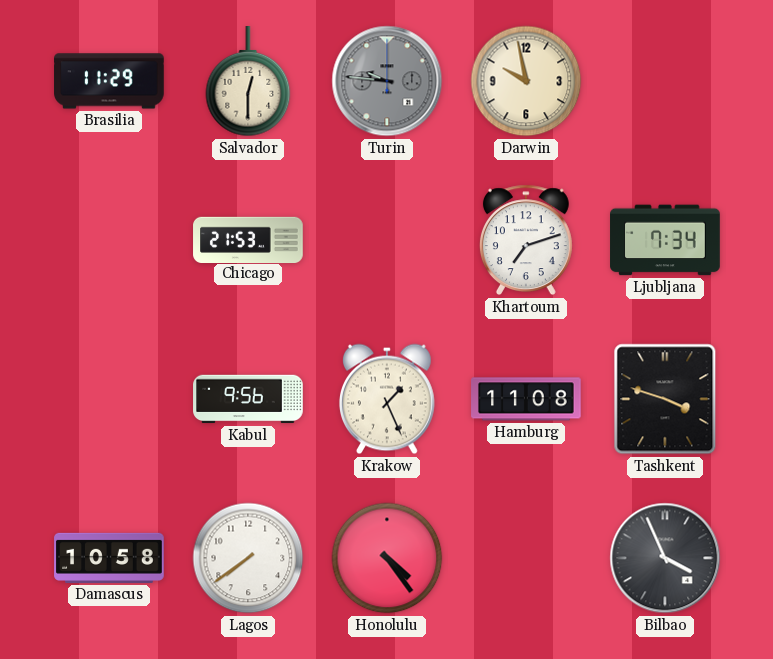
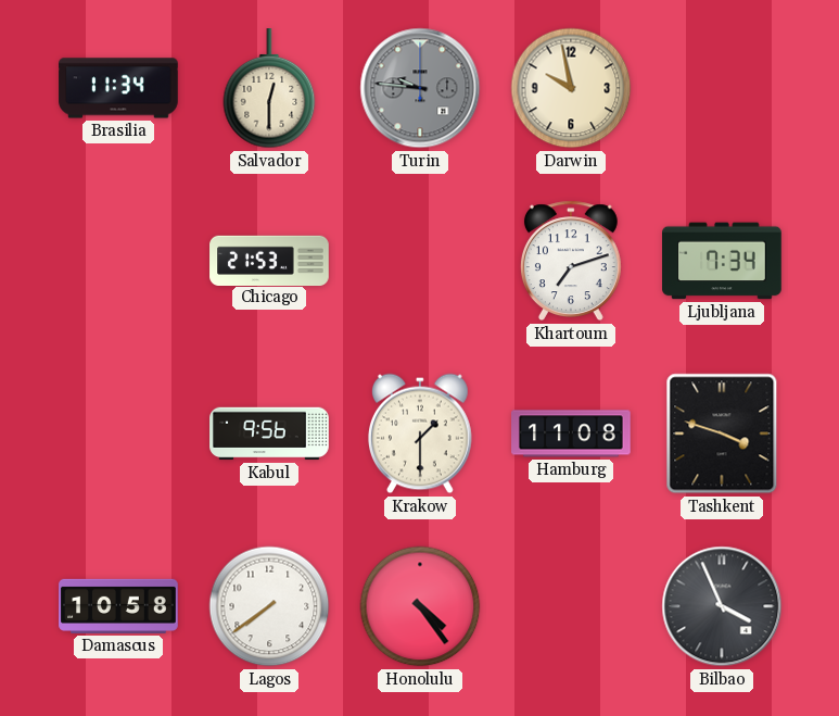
Brasilia: 11:29 -> 11:34
Krakow: 1:26 -> 1:30
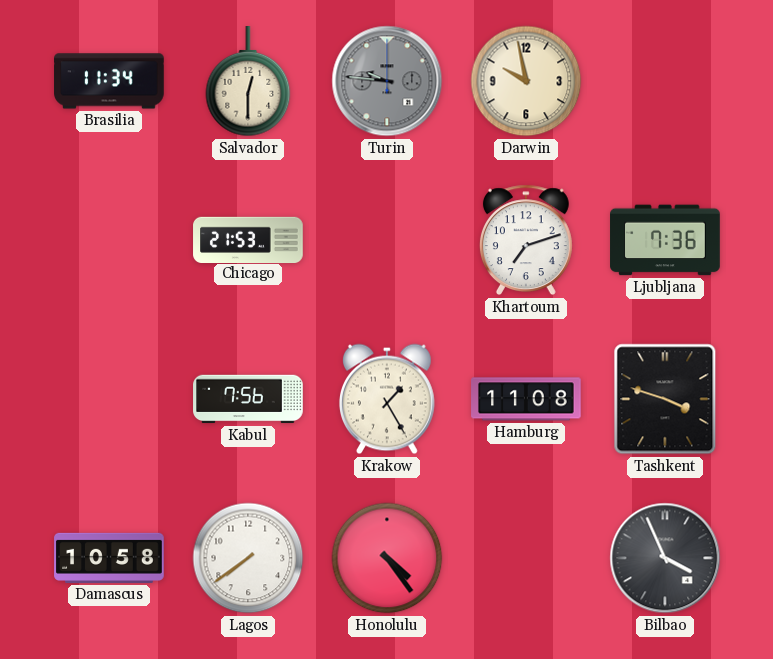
Ljubljana: 7:34 -> 7:36
Kabul: 9:56 -> 7:56
Krakow: 1:30 -> 1:25
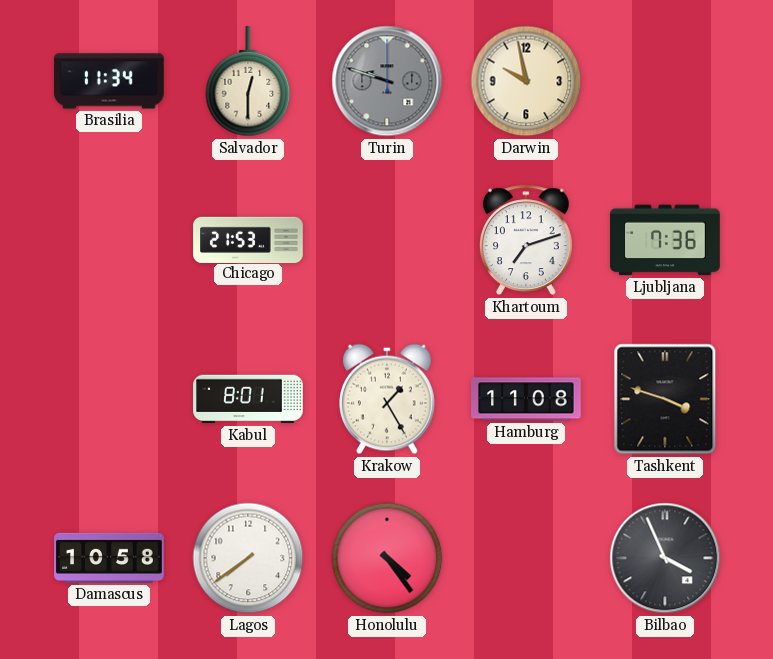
Turin: 9:46 -> 9:48
Kabul: 7:56 -> 8:01
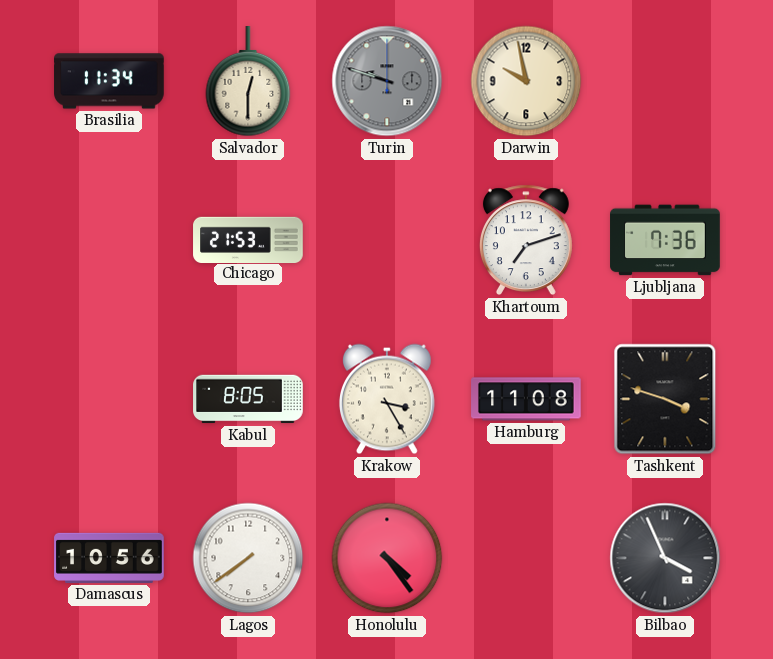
Kabul: 8:01 -> 8:05
Krakow: 1:25 -> 3:25
Damascus: 10:58 -> 10:56
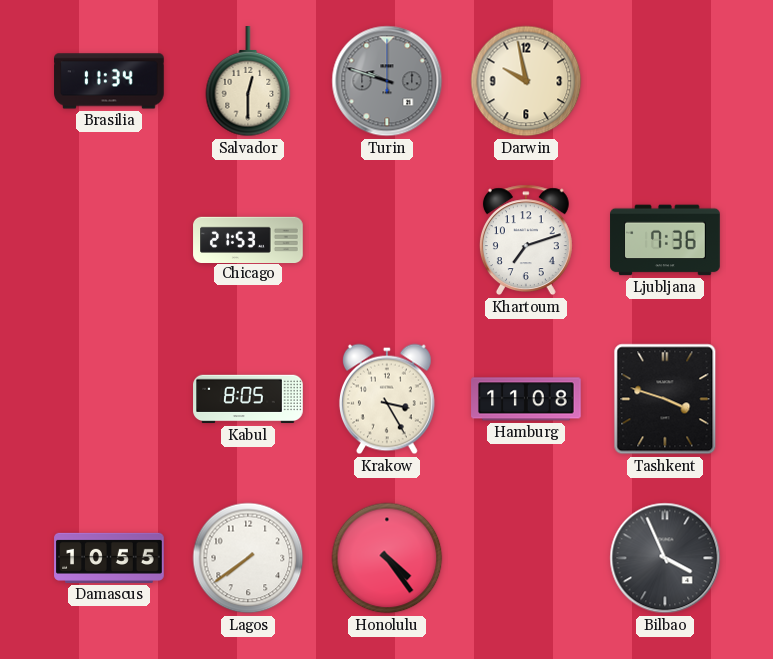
Damascus: 10:56 -> 10:55
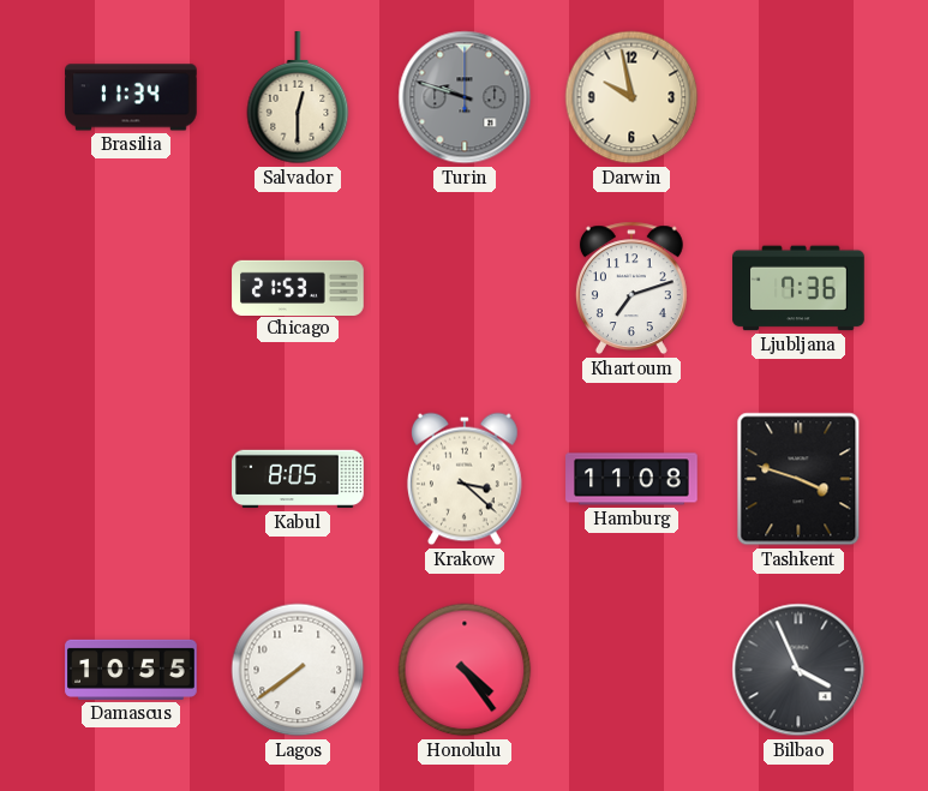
Krakow: 3:25 -> 3:22
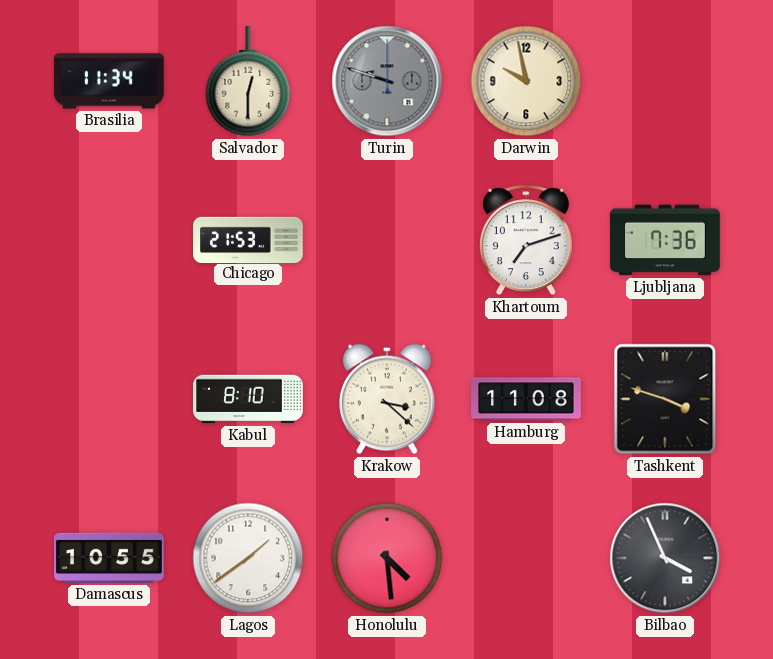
Kabul: 8:05 -> 8:10
Lagos: 7:39 -> 1:39
Honolulu: 4:24 -> 4:29
